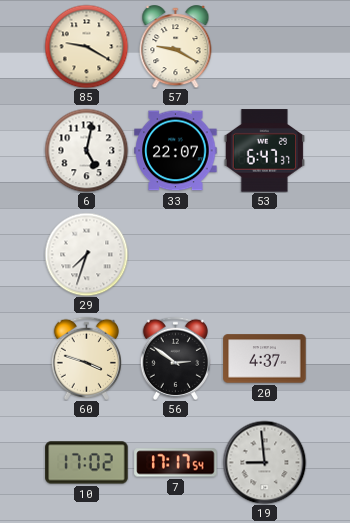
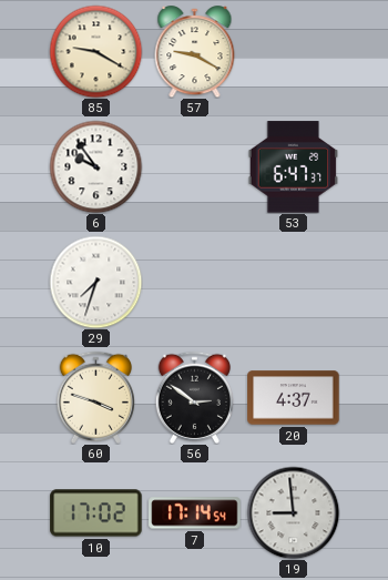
6: 5:02 -> 9:54
33: 22:07 -> none
7: 17:17 -> 17:14
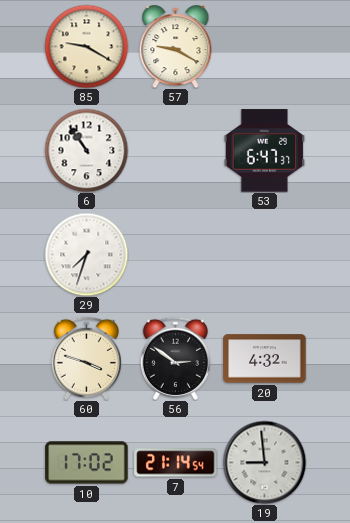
6: 9:54 -> 10:54
20: 4:37 -> 4:32
7: 17:14 -> 21:14
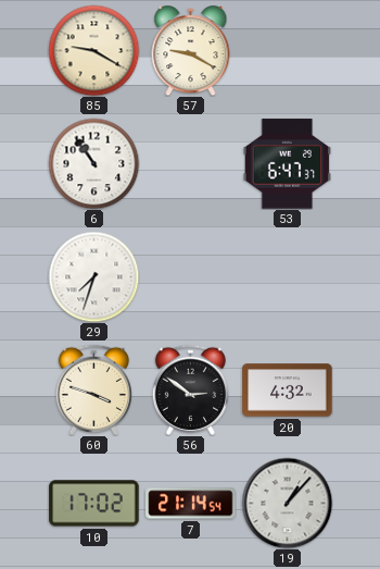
19: 8:59 -> 1:07
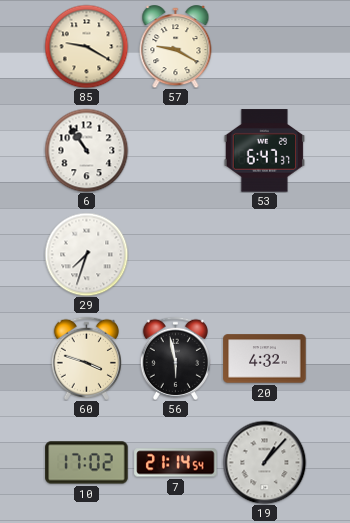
56: 2:51 -> 5:58
